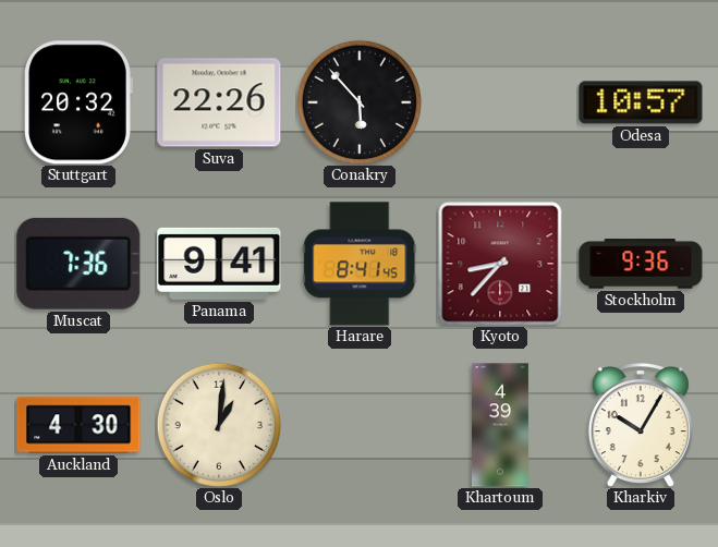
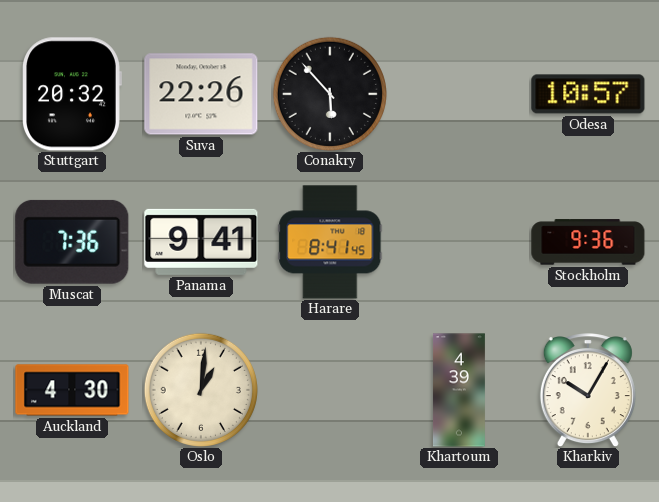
Kyoto: 8:37 -> none
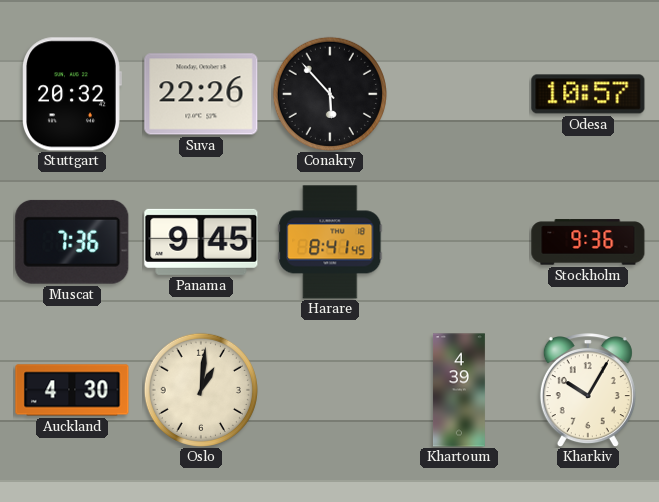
Panama: 9:41 -> 9:45
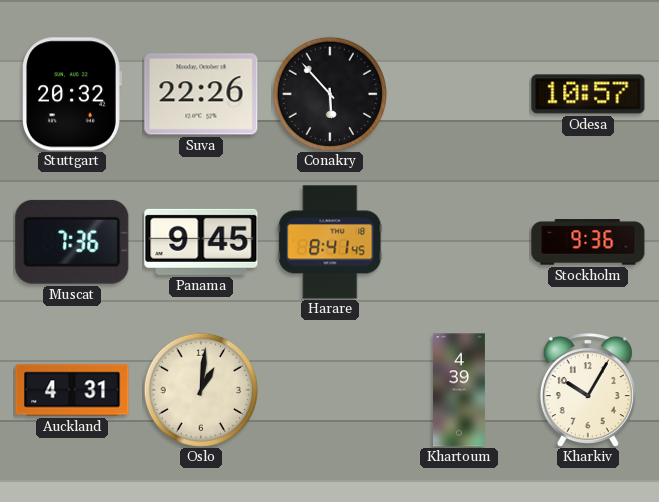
Auckland: 4:30 -> 4:31
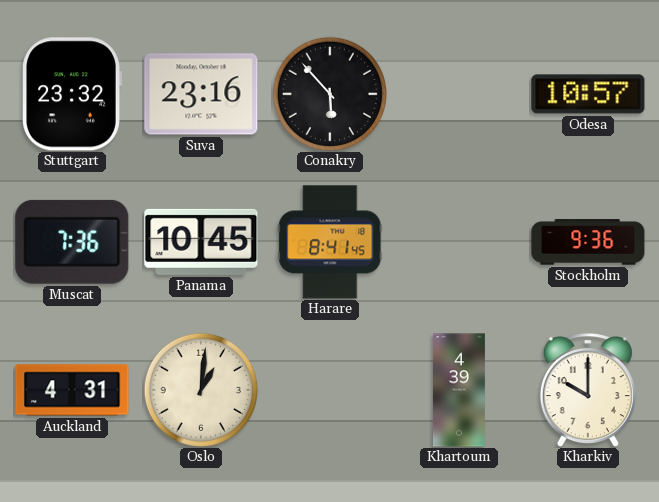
Stuttgart: 20:32 -> 23:32
Suva: 22:26 -> 23:16
Panama: 9:45 -> 10:45
Kharkiv: 10:05 -> 10:00
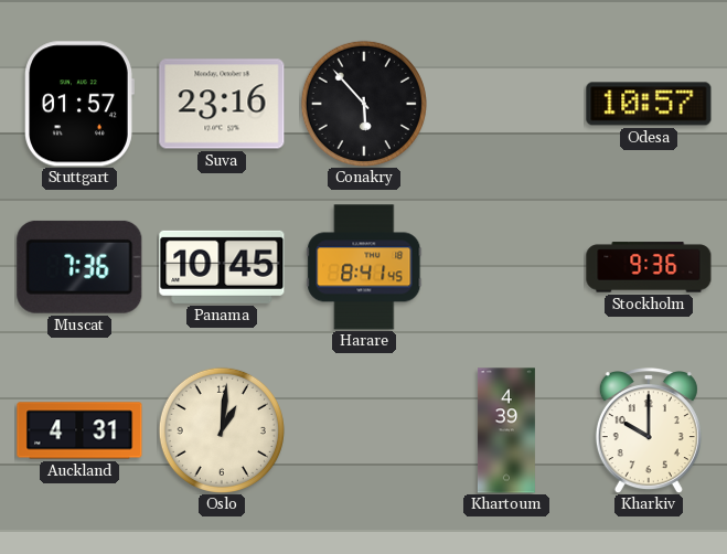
Stuttgart: 23:32 -> 01:57
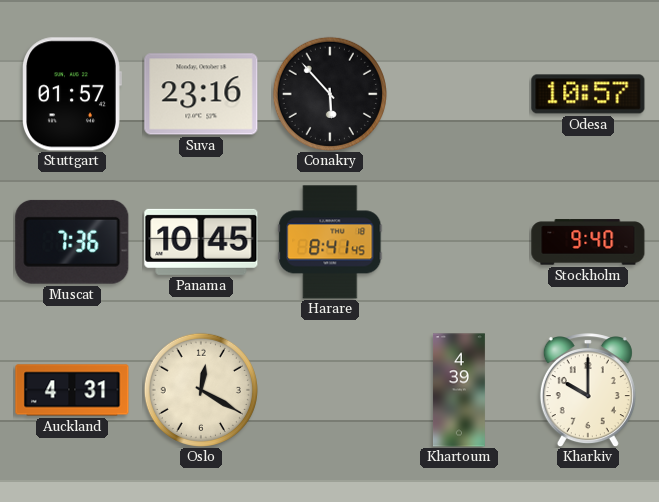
Stockholm: 9:36 -> 9:40
Oslo: 1:01 -> 12:20
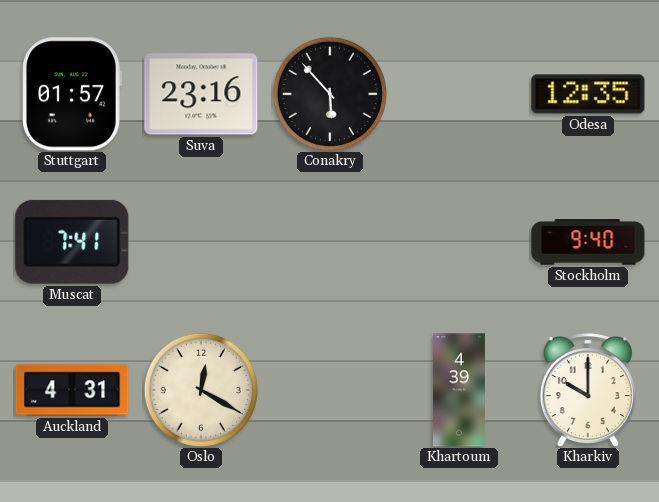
Odesa: 10:57 -> 12:35
Muscat: 7:36 -> 7:41
Panama: 10:45 -> none
Harare: 8:41 -> none
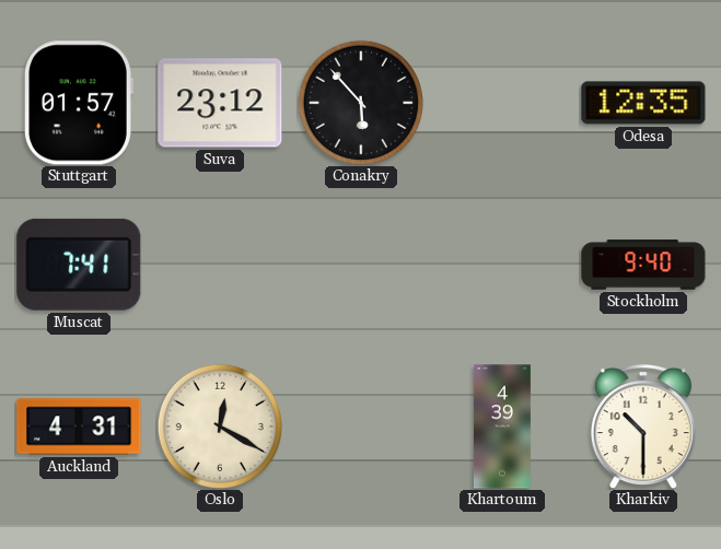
Suva: 23:16 -> 23:12
Kharkiv: 10:00 -> 10:30
